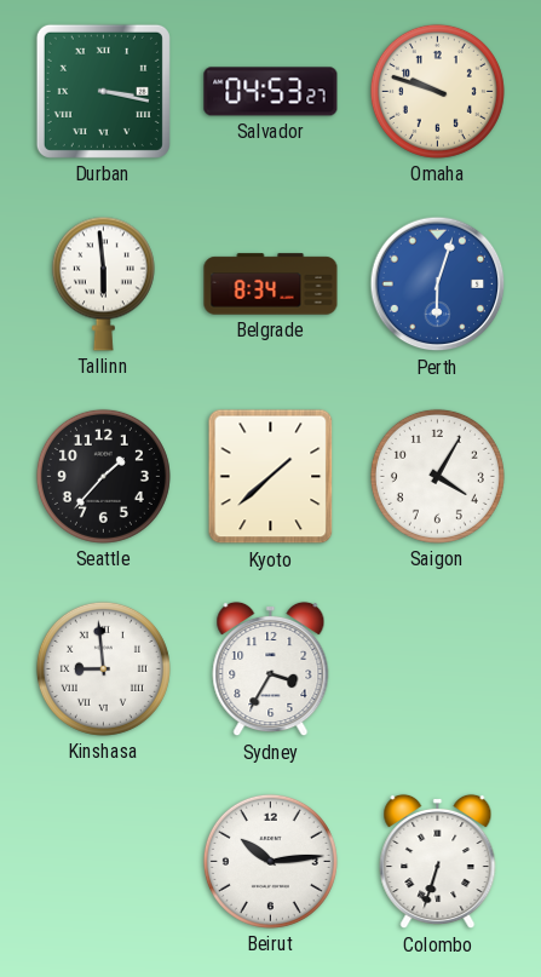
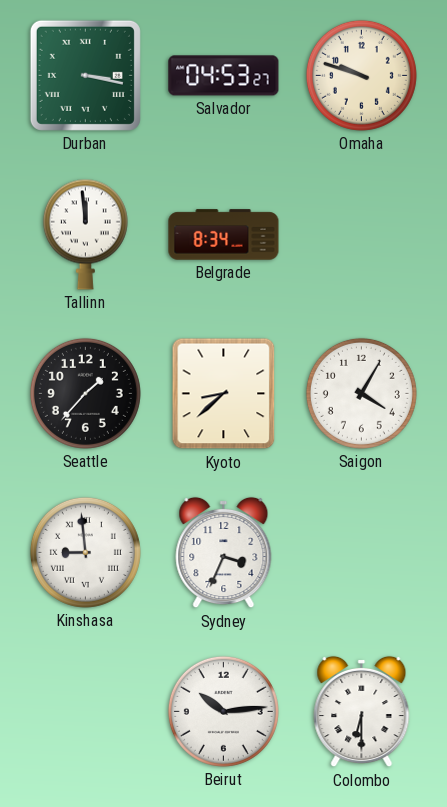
Tallinn: 5:59 -> 11:59
Perth: 6:03 -> none
Kyoto: 1:38 -> 8:38
Sydney: 3:35 -> 3:34
Colombo: 6:33 -> 6:30
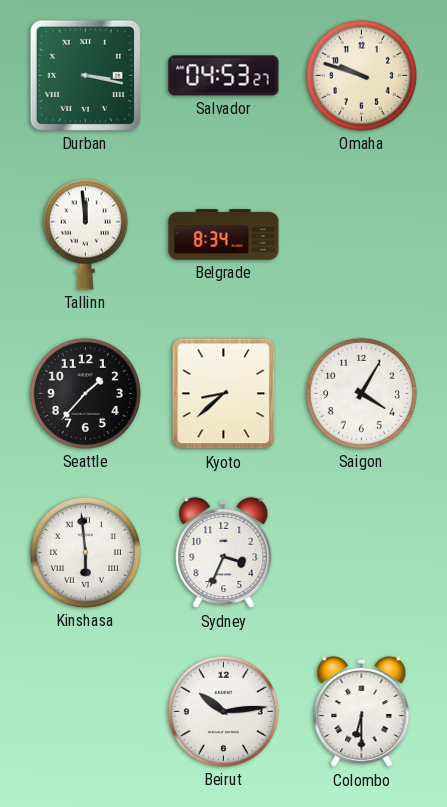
Kinshasa: 8:59 -> 5:59
